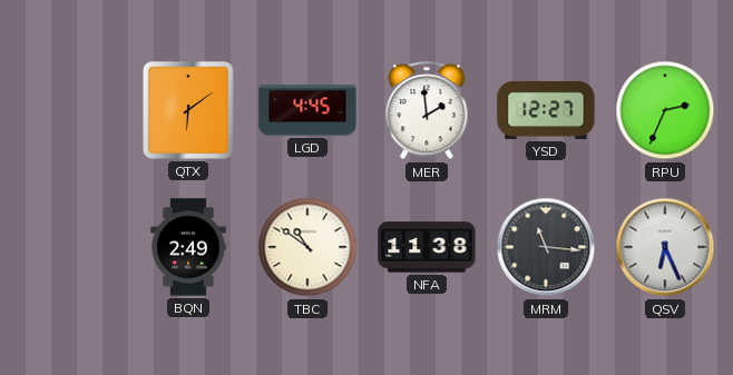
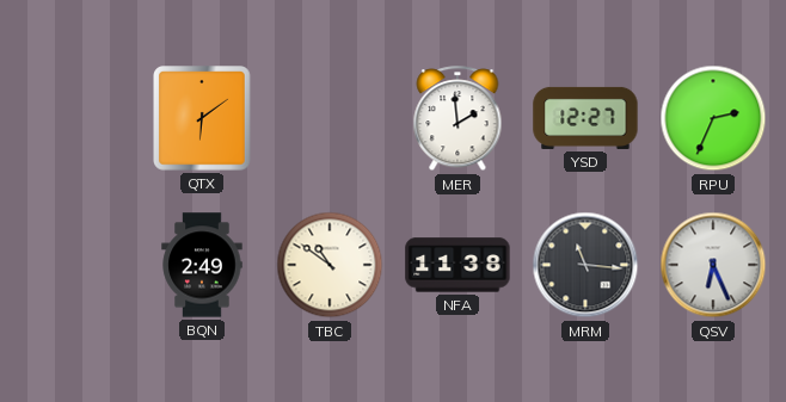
LGD: 4:45 -> none
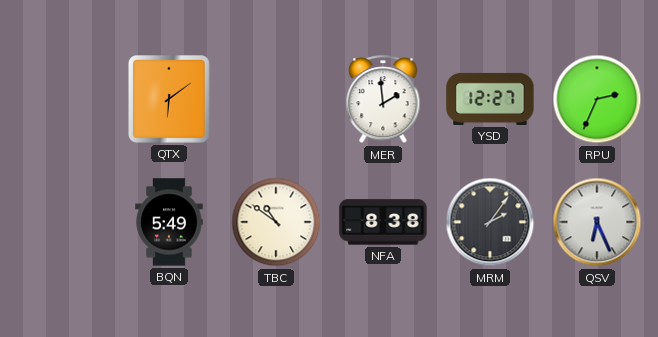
BQN: 2:49 -> 5:49
NFA: 11:38 -> 8:38
MRM: 11:16 -> 2:06
